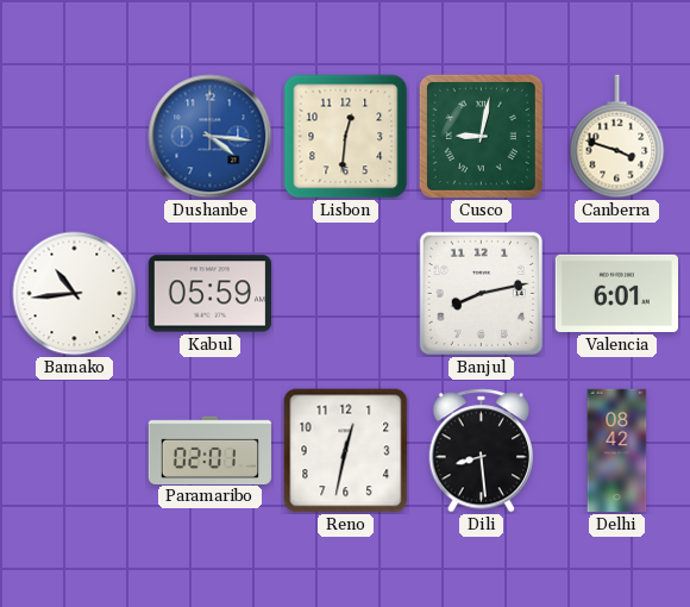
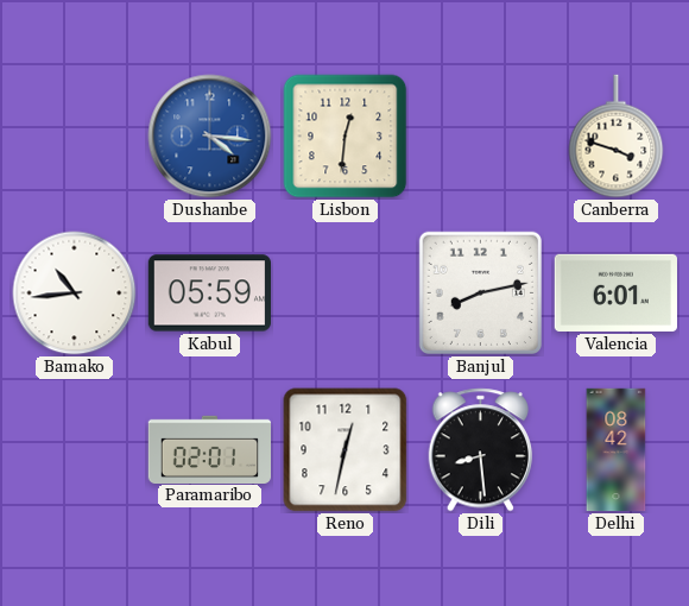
Cusco: 9:02 -> none
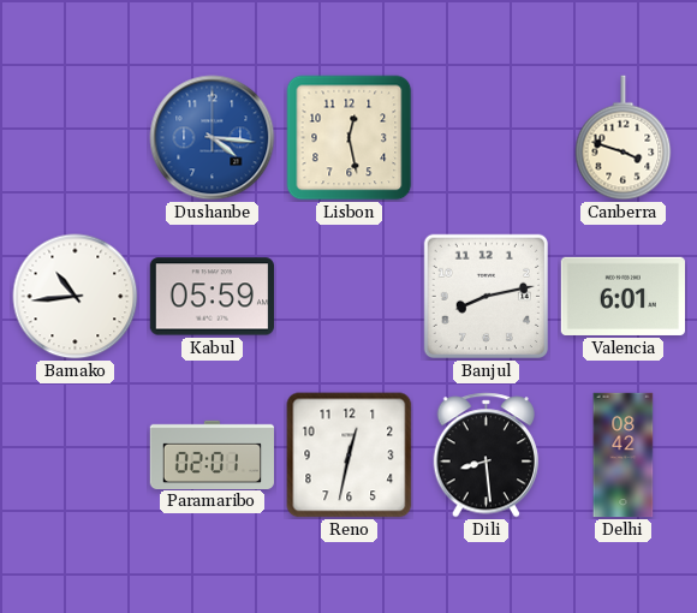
Lisbon: 12:31 -> 12:28
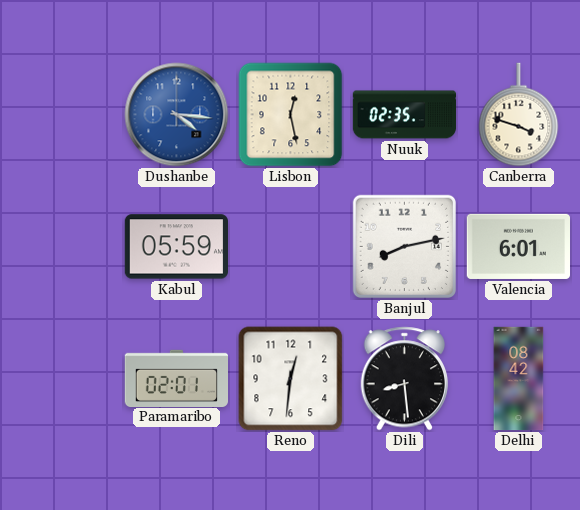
Nuuk: none -> 02:35
Bamako: 10:44 -> none
Reno: 12:32 -> 12:31
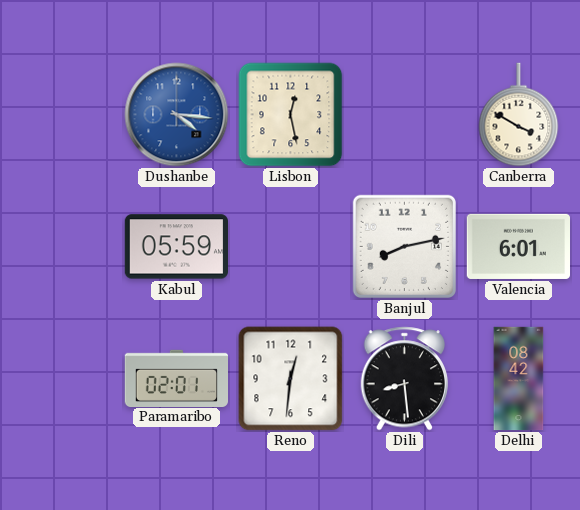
Nuuk: 02:35 -> none
Canberra: 3:48 -> 3:50
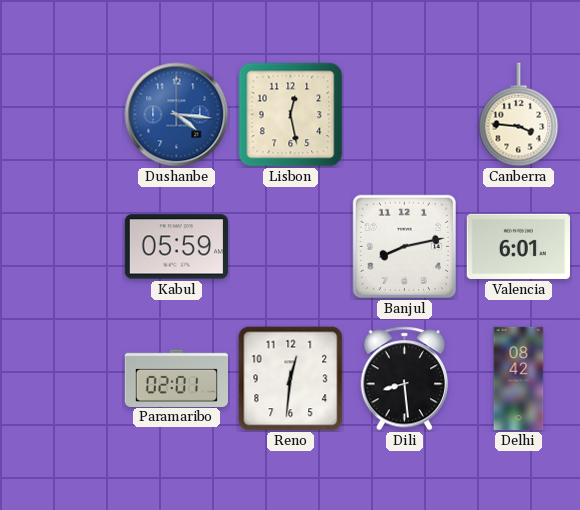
Canberra: 3:50 -> 3:46
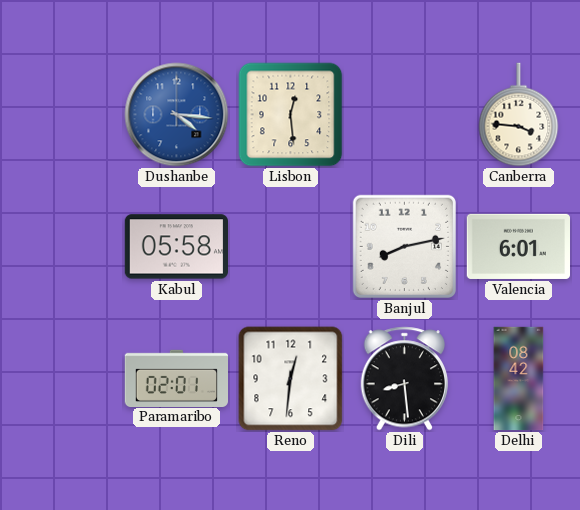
Lisbon: 12:28 -> 12:29
Kabul: 05:59 -> 05:58
